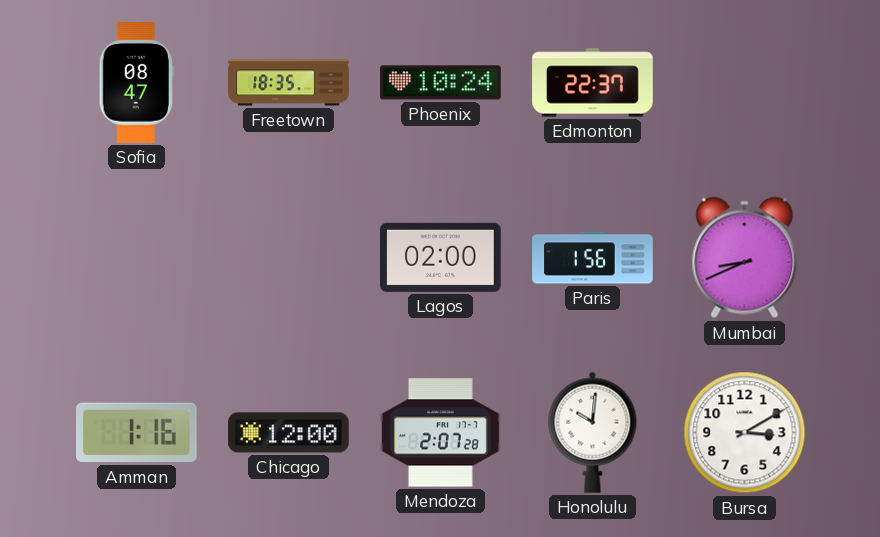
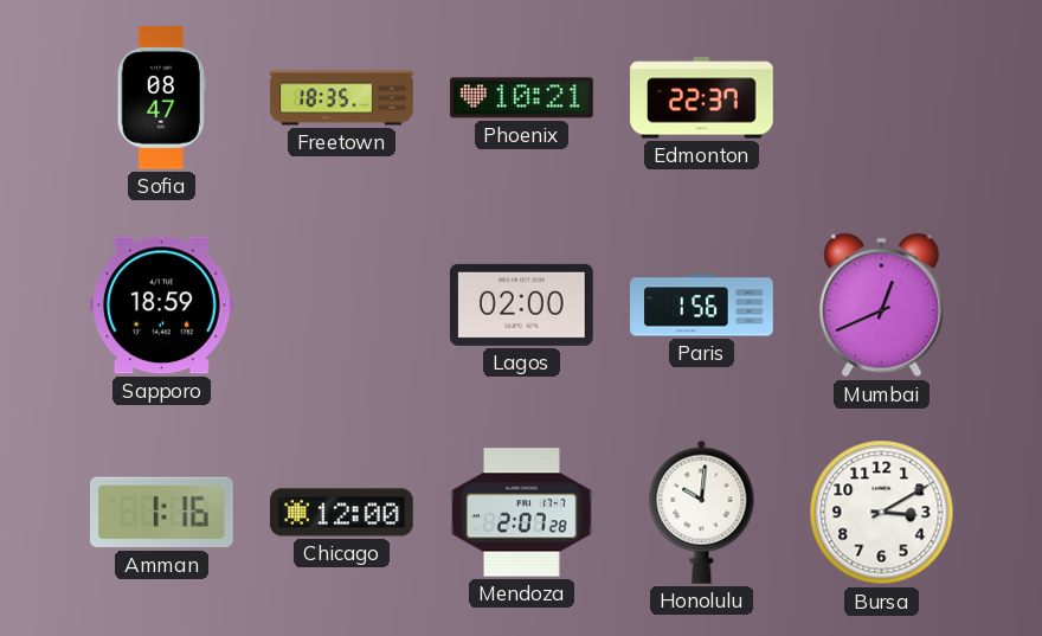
Phoenix: 10:24 -> 10:21
Sapporo: none -> 18:59
Mumbai: 8:41 -> 12:41
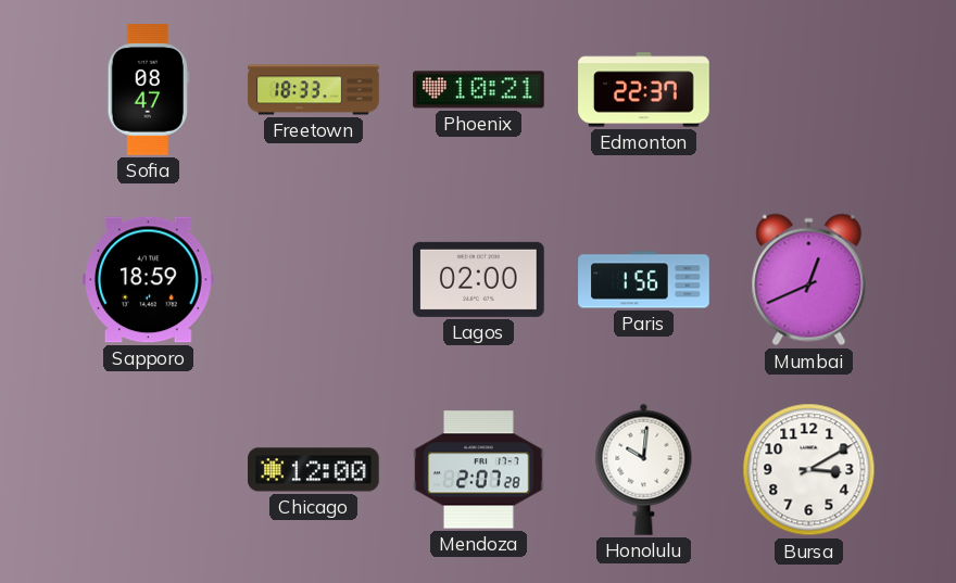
Freetown: 18:35 -> 18:33
Amman: 1:16 -> none
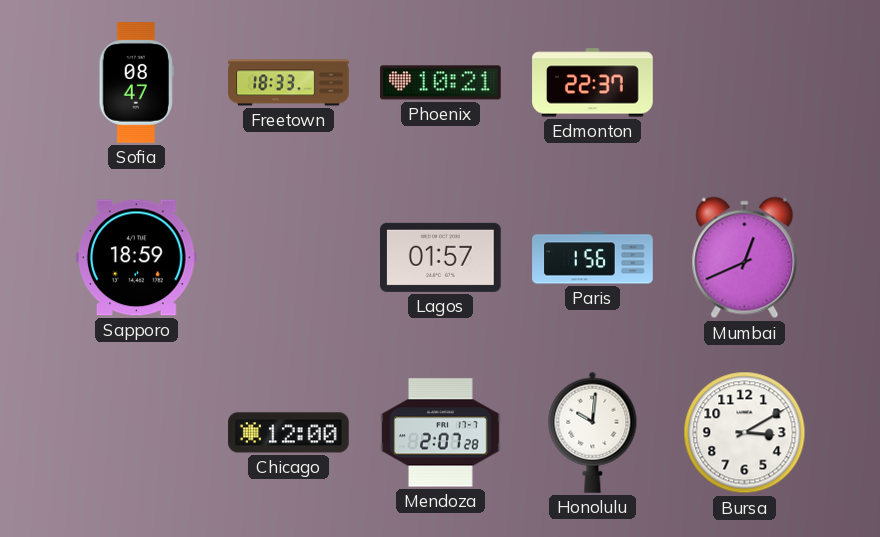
Lagos: 02:00 -> 01:57
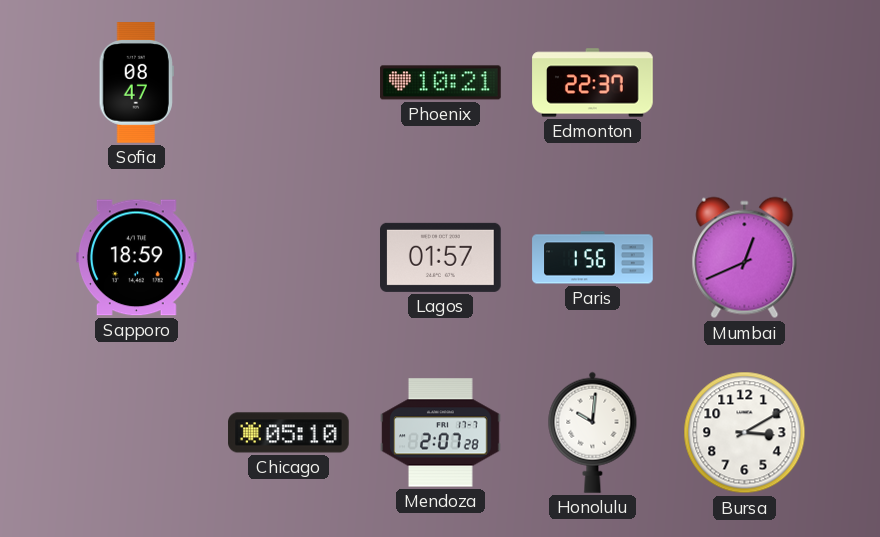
Freetown: 18:33 -> none
Chicago: 12:00 -> 05:10
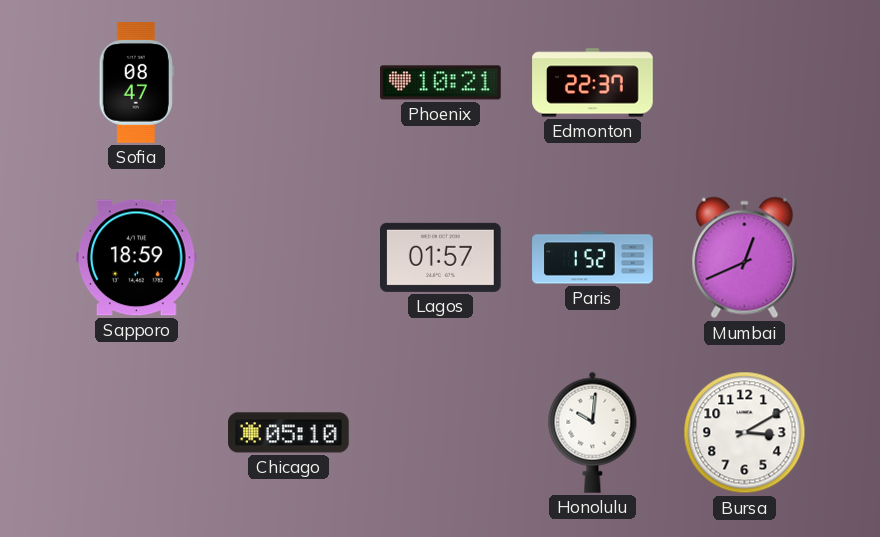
Paris: 1:56 -> 1:52
Mendoza: 2:07 -> none
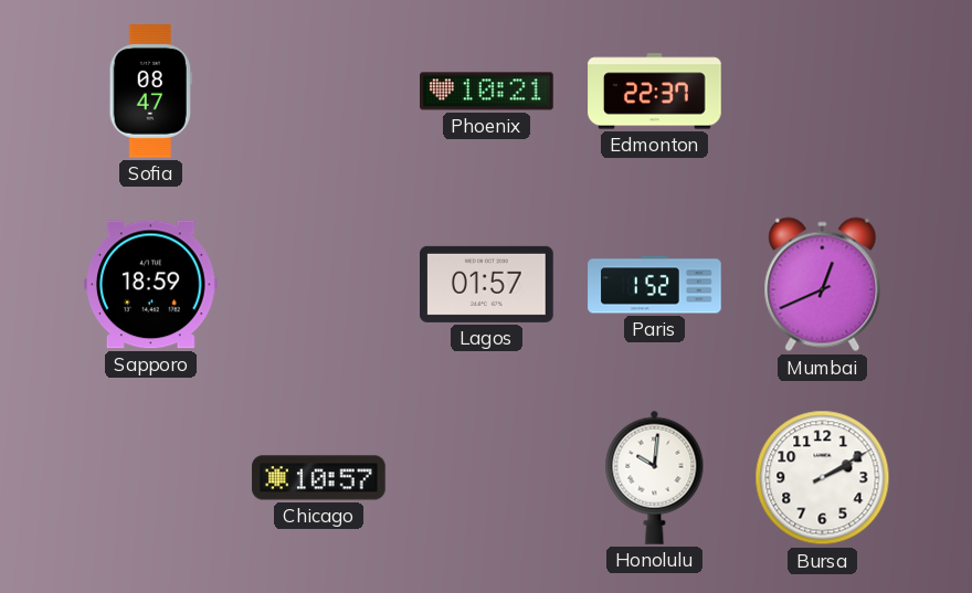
Chicago: 05:10 -> 10:57
Bursa: 3:10 -> 2:10
